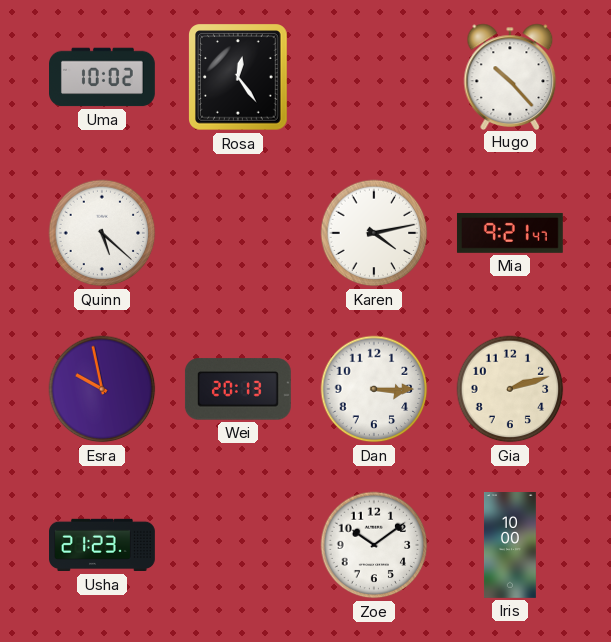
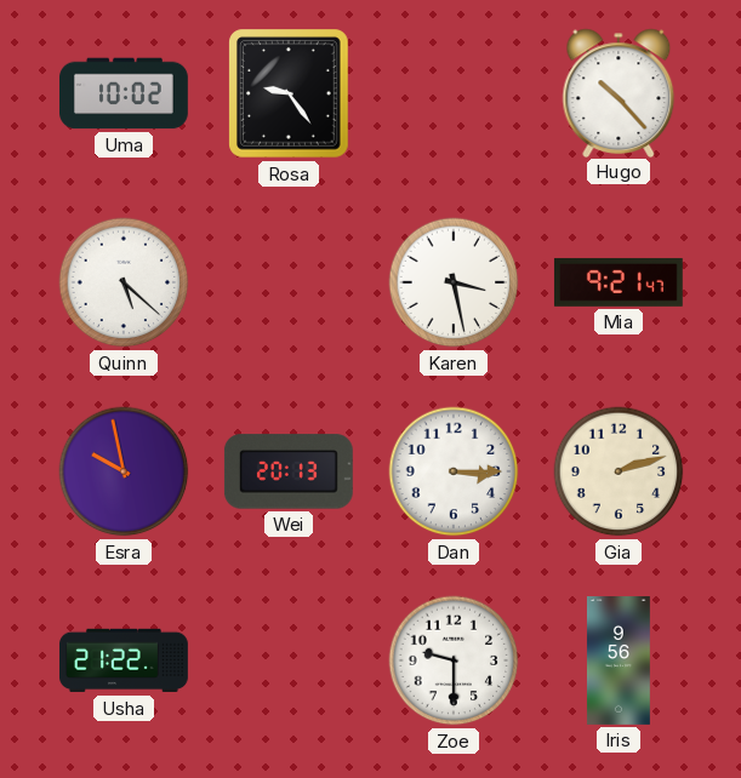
Rosa: 12:24 -> 9:24
Karen: 4:13 -> 3:28
Usha: 21:23 -> 21:22
Zoe: 10:09 -> 9:30
Iris: 10:00 -> 9:56
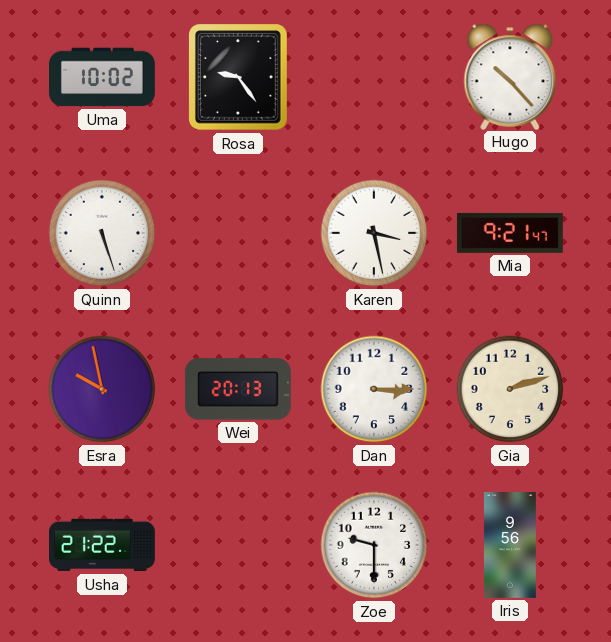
Quinn: 5:22 -> 5:27
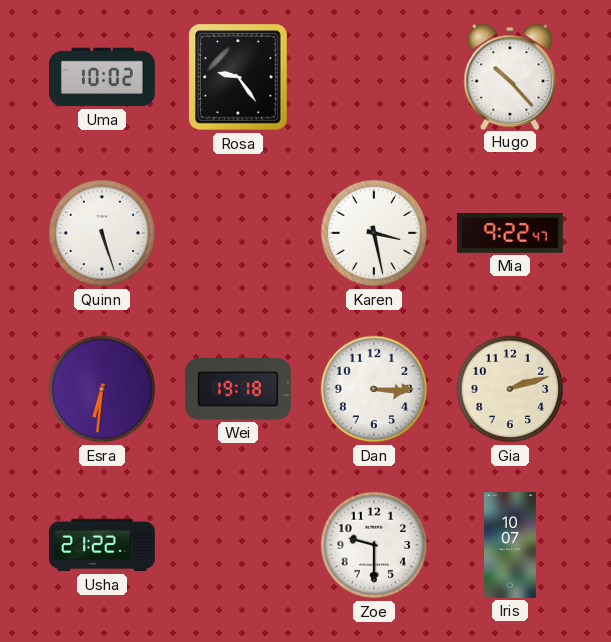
Mia: 9:21 -> 9:22
Esra: 9:58 -> 6:31
Wei: 20:13 -> 19:18
Iris: 9:56 -> 10:07
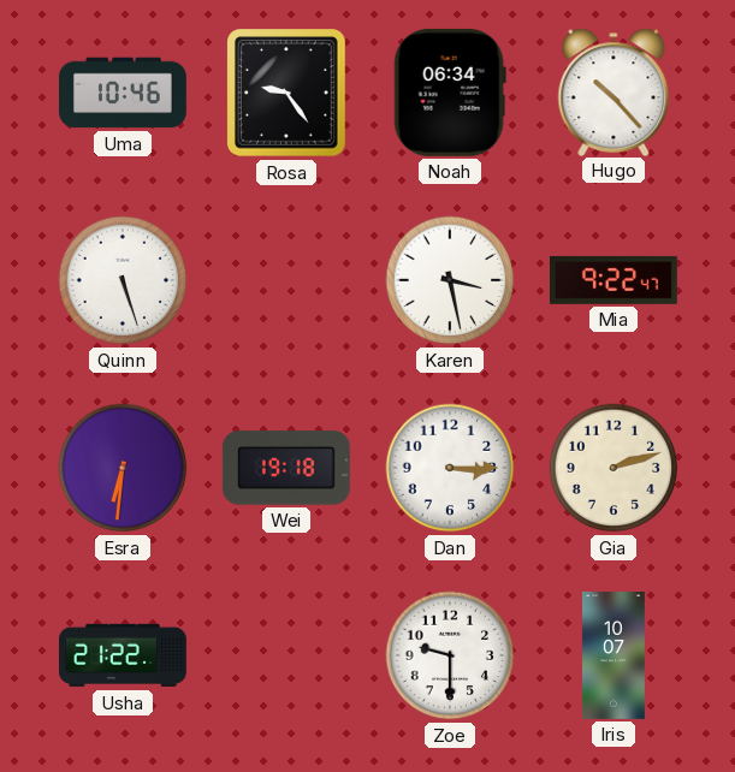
Uma: 10:02 -> 10:46
Noah: none -> 06:34
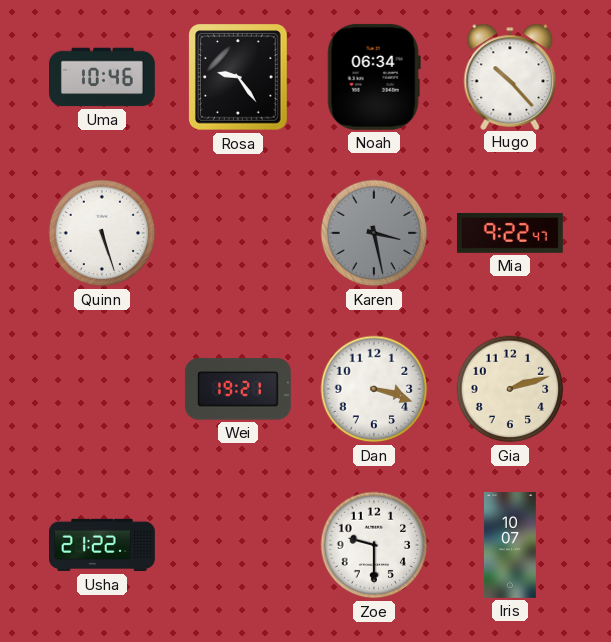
Karen dial: white -> grey
Esra: 6:31 -> none
Wei: 19:18 -> 19:21
Dan: 3:15 -> 3:18
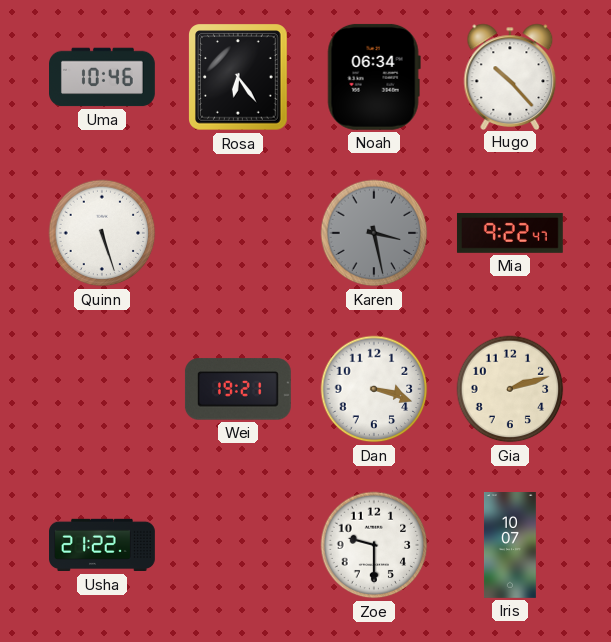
Rosa: 9:24 -> 6:24
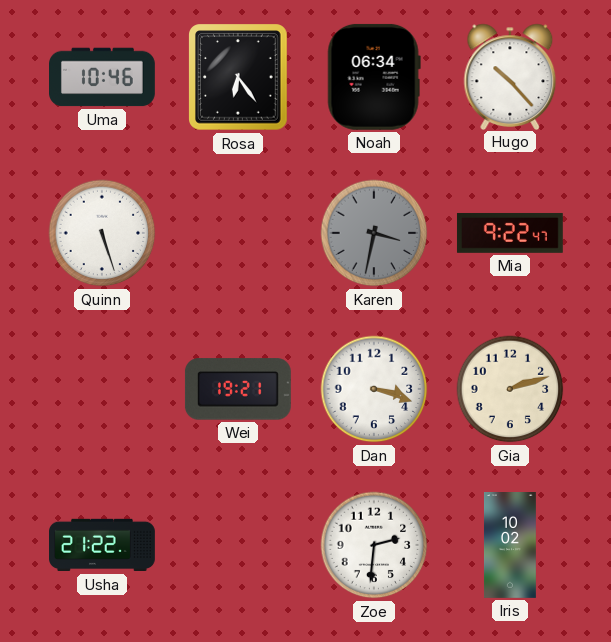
Karen: 3:28 -> 3:32
Zoe: 9:30 -> 2:31
Iris: 10:07 -> 10:02
